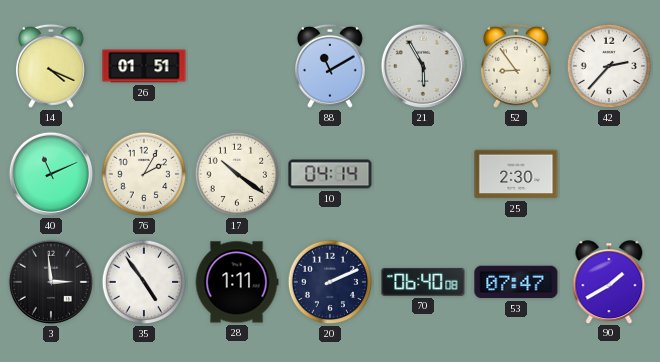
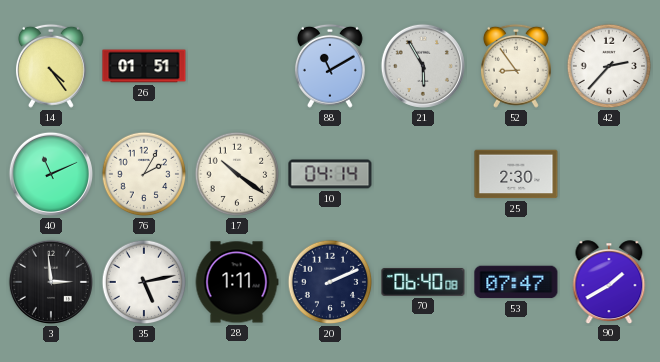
14: 4:19 -> 4:24
35: 4:54 -> 5:13
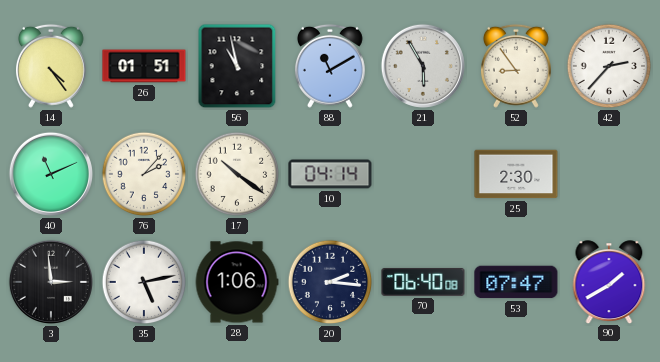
56: none -> 10:58
76: 2:05 -> 2:07
28: 1:11 -> 1:06
20: 2:11 -> 2:16
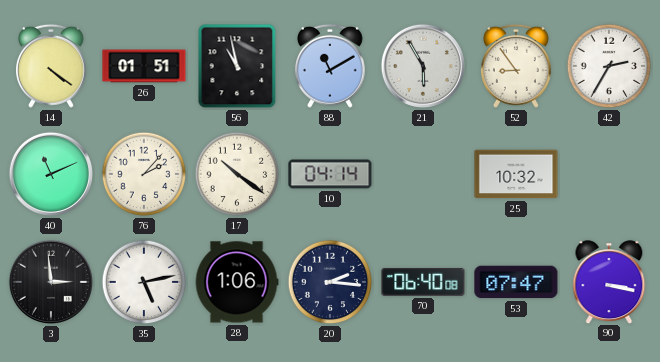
14: 4:24 -> 4:21
42: 2:37 -> 2:35
25: 2:30 -> 10:32
90: 1:40 -> 3:17
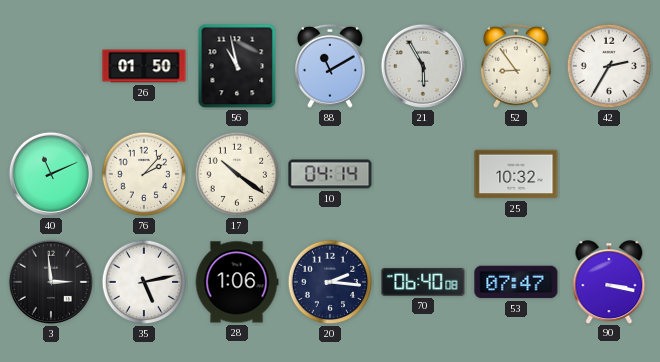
14: 4:21 -> none
26: 01:51 -> 01:50
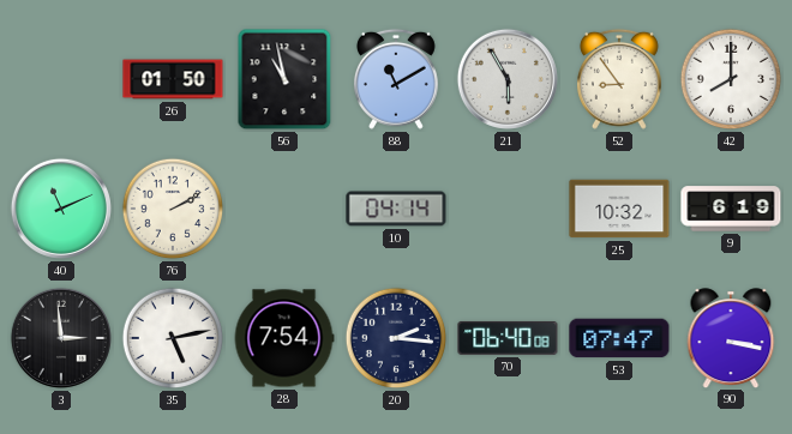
42: 2:35 -> 8:00
76: 2:07 -> 2:10
17: 10:21 -> none
9: none -> 6:19
28: 1:06 -> 7:54
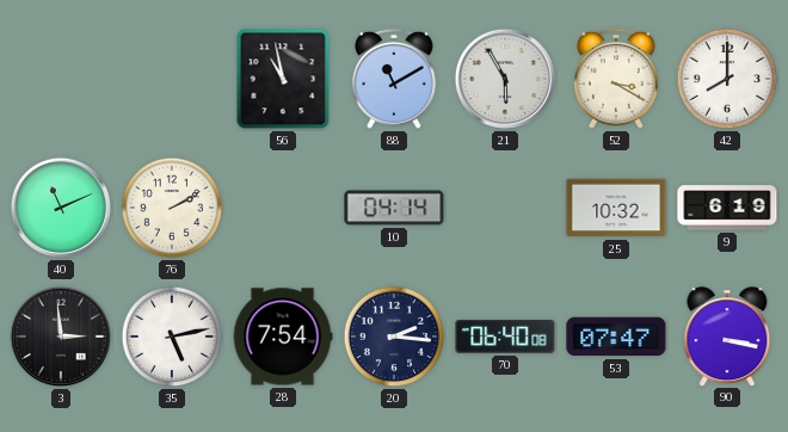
26: 01:50 -> none
52: 8:54 -> 3:20
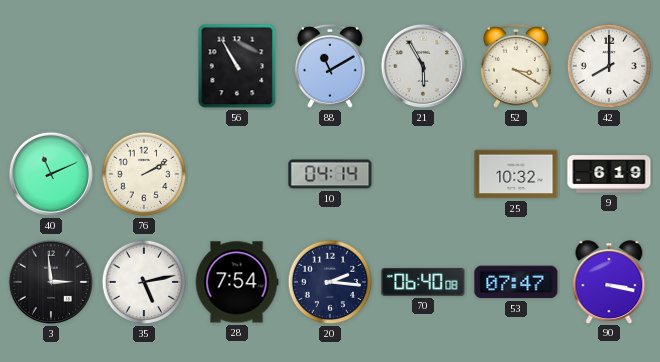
56: 10:58 -> 10:55
